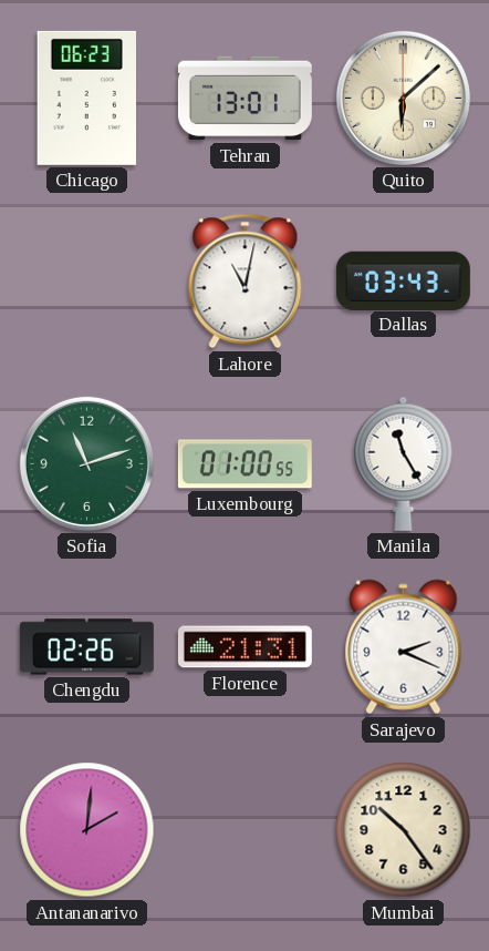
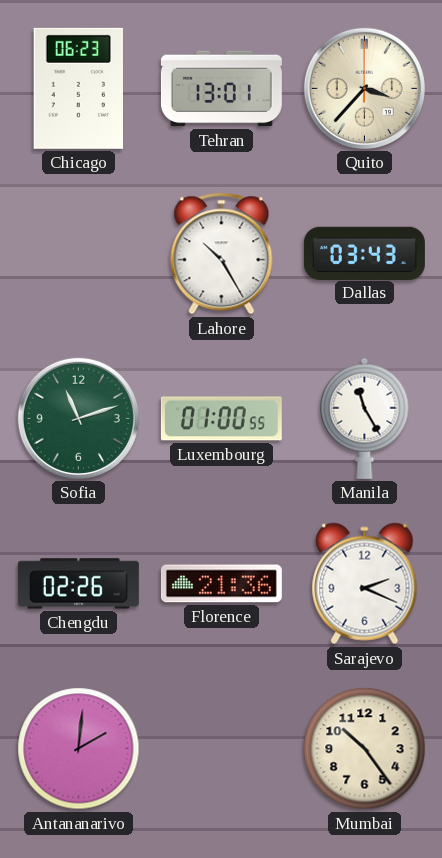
Quito: 6:08 -> 3:37
Lahore: 11:02 -> 10:25
Florence: 21:31 -> 21:36
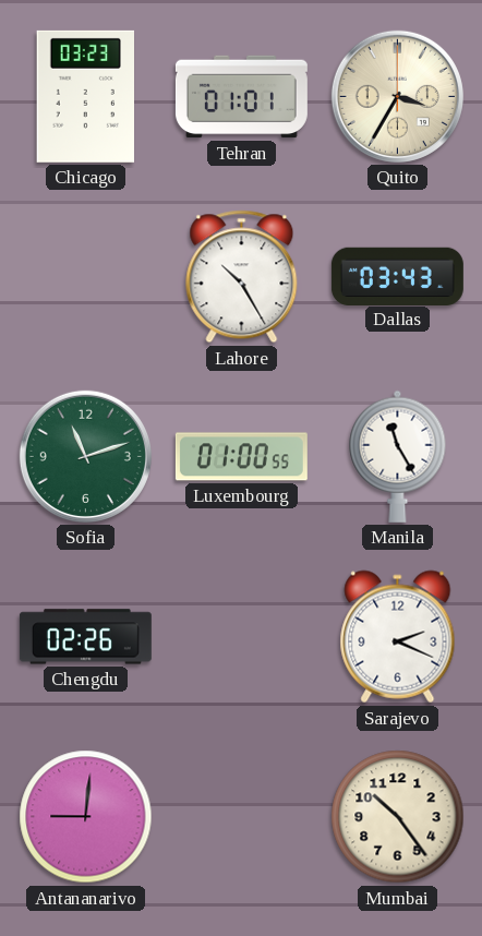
Chicago: 06:23 -> 03:23
Tehran: 13:01 -> 01:01
Quito: 3:37 -> 3:35
Florence: 21:36 -> none
Antananarivo: 2:01 -> 9:01
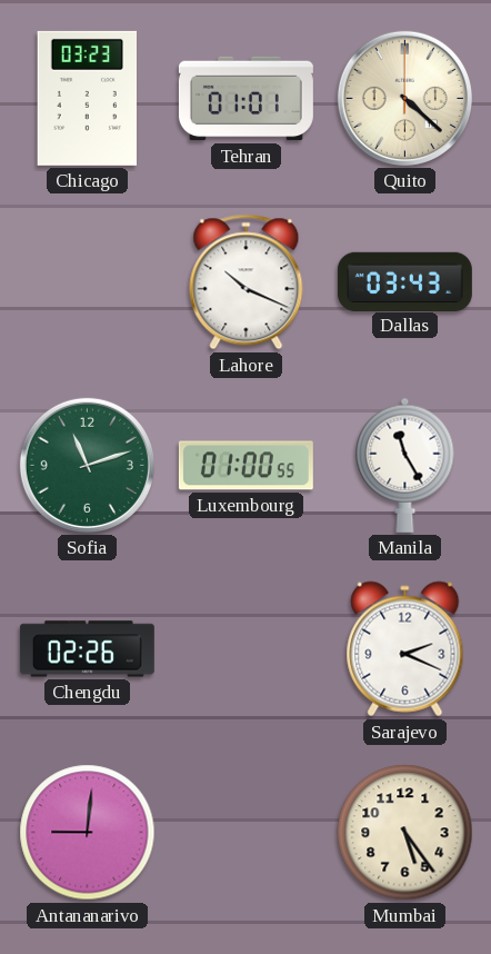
Quito: 3:35 -> 4:22
Lahore: 10:25 -> 10:19
Mumbai: 10:24 -> 5:24
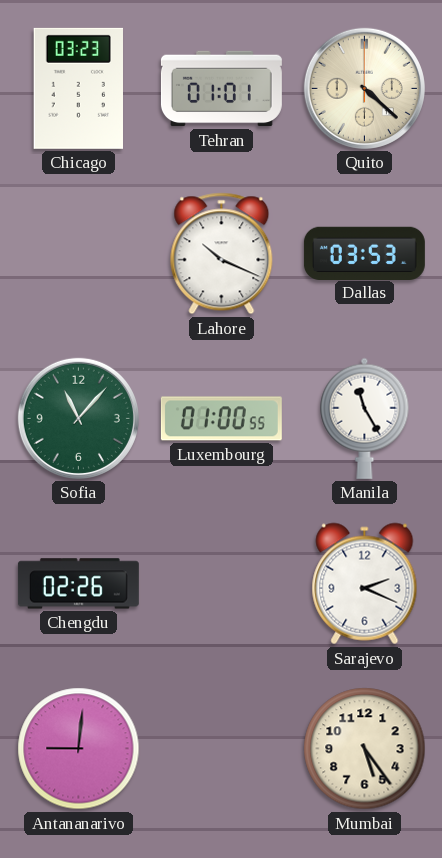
Dallas: 03:43 -> 03:53
Sofia: 11:12 -> 11:07
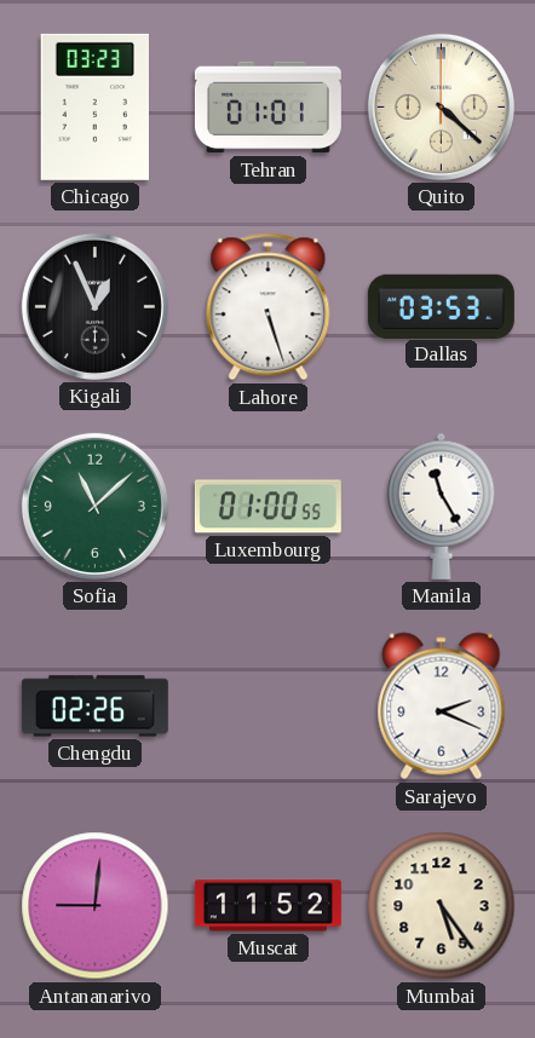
Kigali: none -> 12:56
Lahore: 10:19 -> 5:27
Sofia: 11:07 -> 11:08
Muscat: none -> 11:52
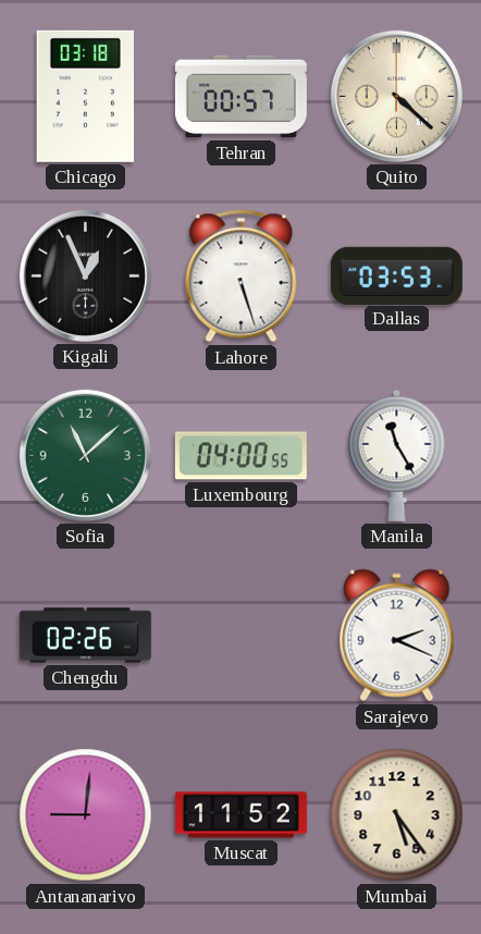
Chicago: 03:23 -> 03:18
Tehran: 01:01 -> 00:57
Luxembourg: 01:00 -> 04:00
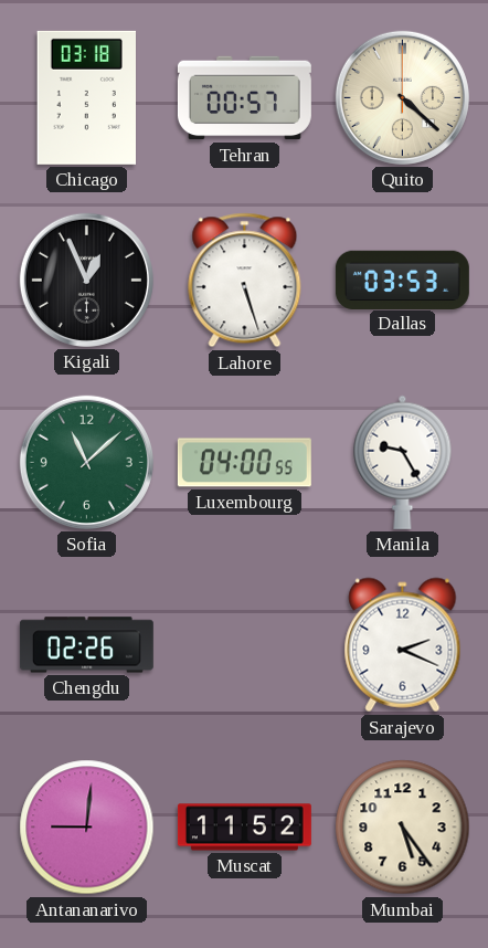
Manila: 11:25 -> 9:25
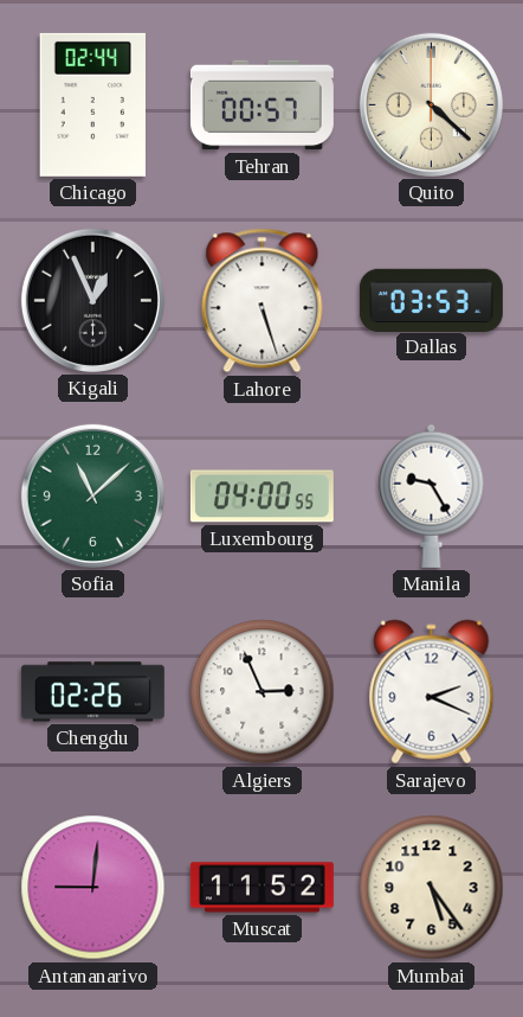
Chicago: 03:18 -> 02:44
Algiers: none -> 2:56
